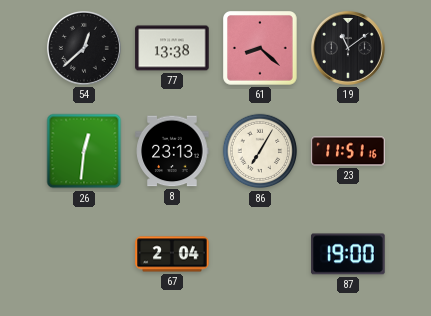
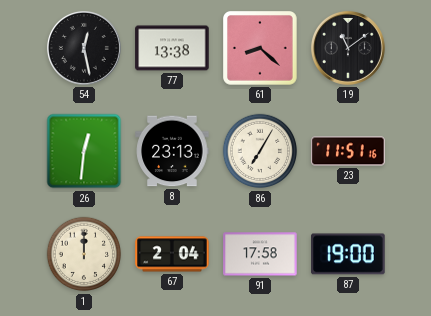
54: 12:38 -> 12:28
1: none -> 12:00
91: none -> 17:58
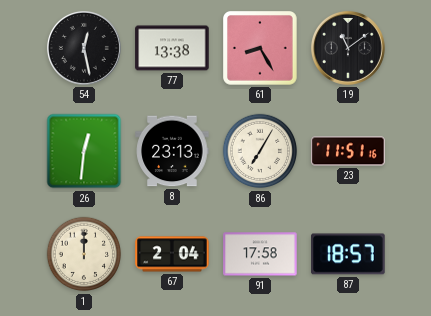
61: 8:22 -> 8:25
87: 19:00 -> 18:57
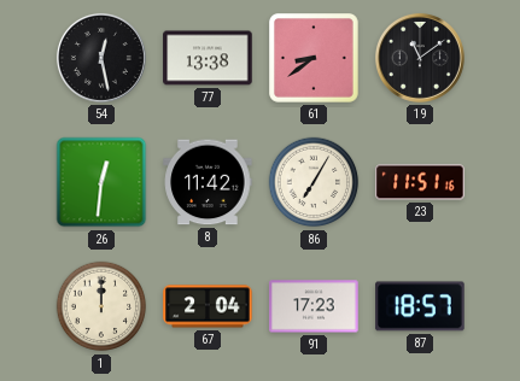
61: 8:25 -> 8:39
8: 23:13 -> 11:42
91: 17:58 -> 17:23
